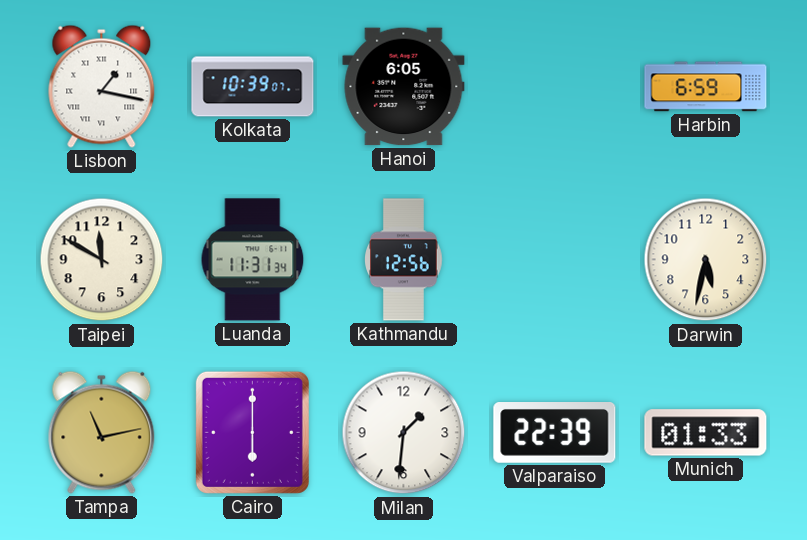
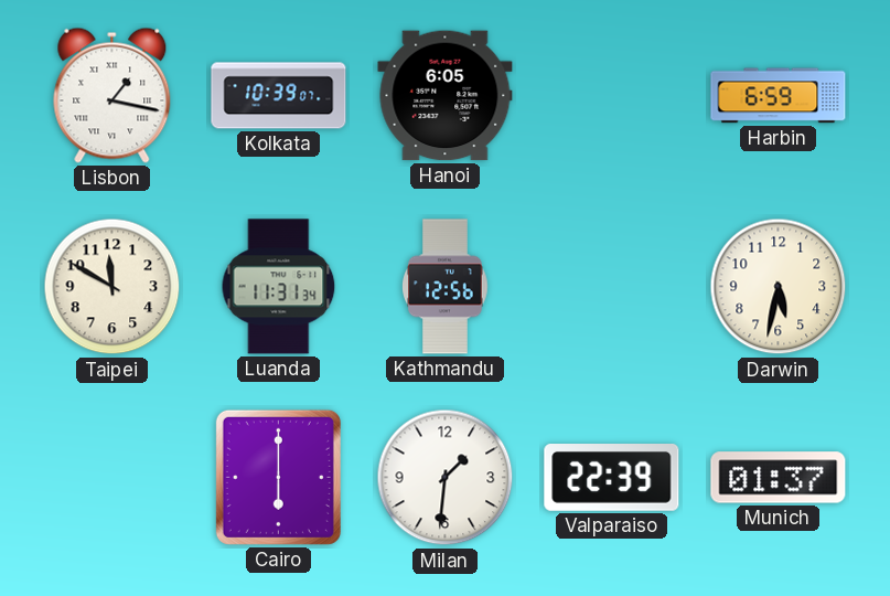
Tampa: 11:13 -> none
Munich: 01:33 -> 01:37
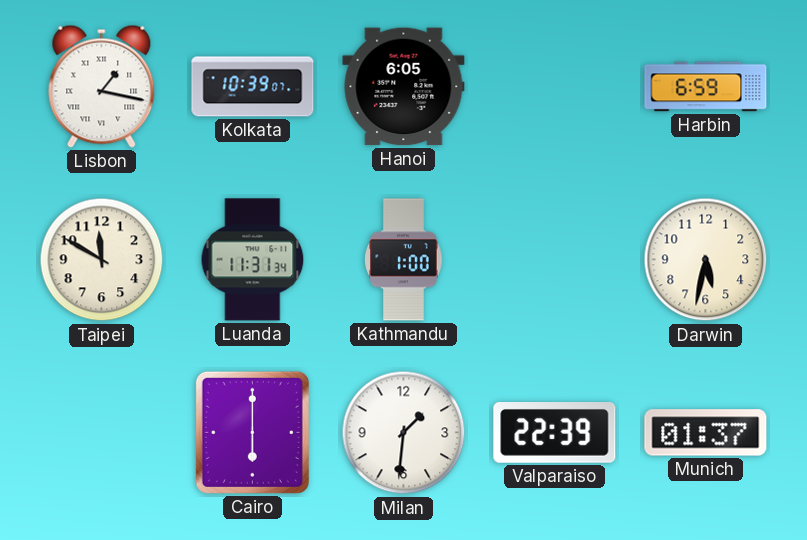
Kathmandu: 12:56 -> 1:00
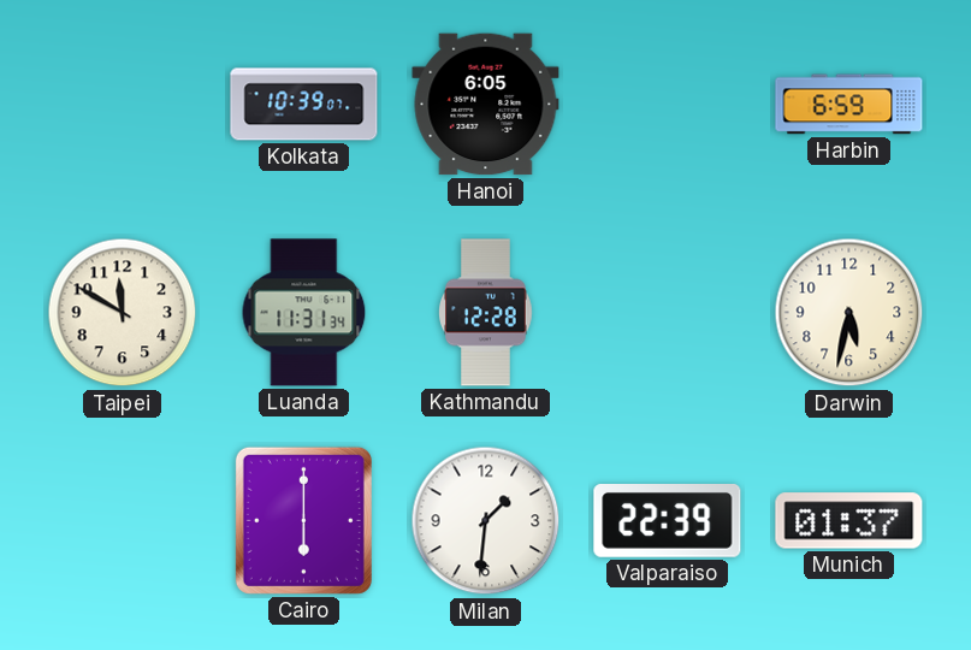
Lisbon: 1:17 -> none
Kathmandu: 1:00 -> 12:28
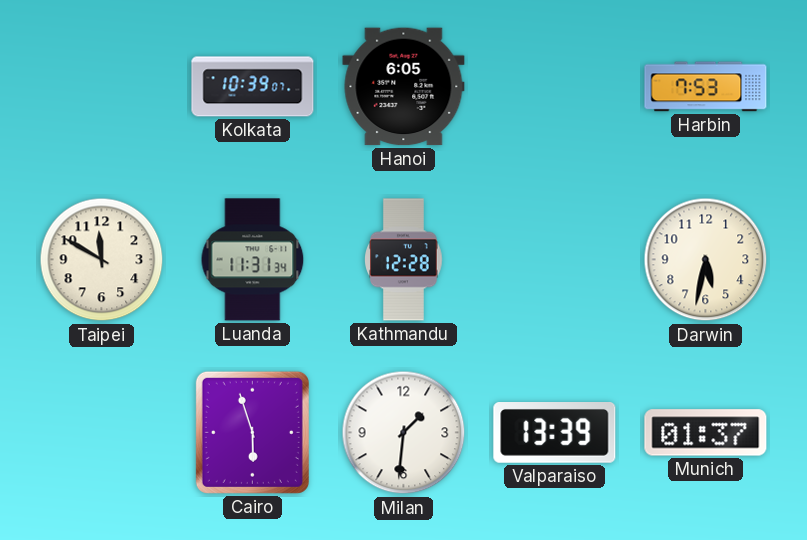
Harbin: 6:59 -> 7:53
Cairo: 6:00 -> 5:57
Valparaiso: 22:39 -> 13:39
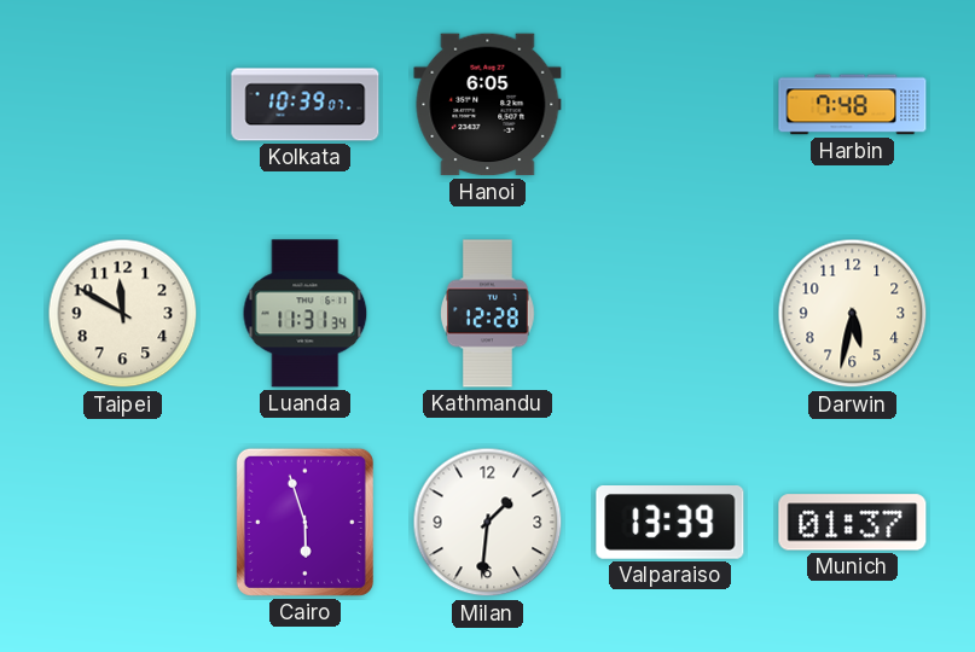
Harbin: 7:53 -> 7:48
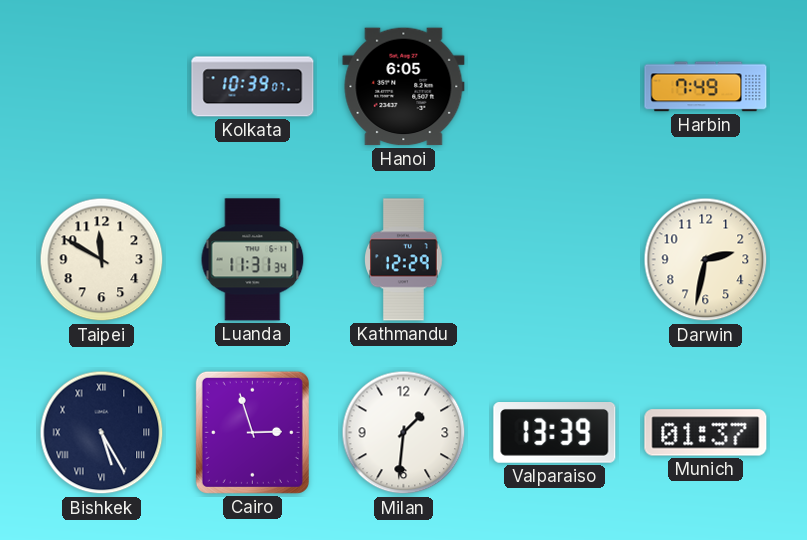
Harbin: 7:48 -> 7:49
Kathmandu: 12:28 -> 12:29
Darwin: 5:32 -> 2:32
Bishkek: none -> 5:25
Cairo: 5:57 -> 2:57
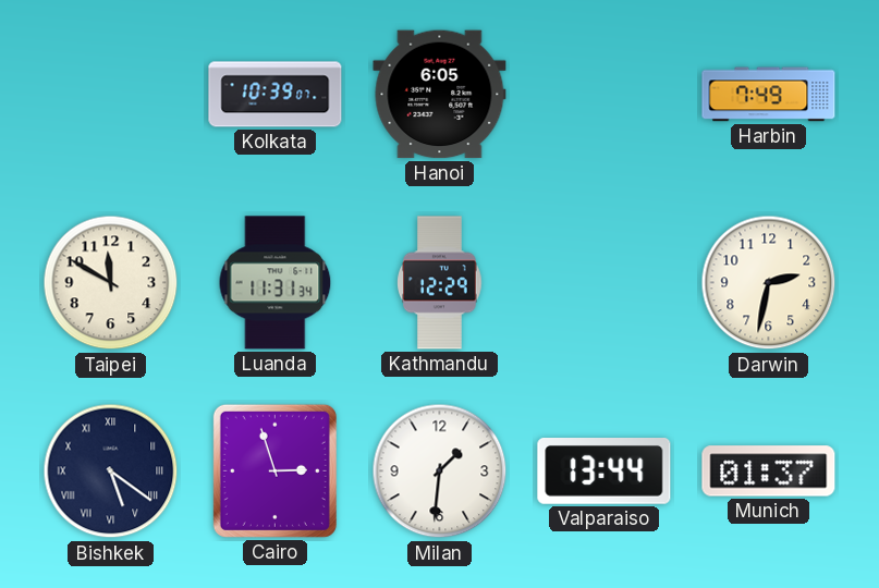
Bishkek: 5:25 -> 5:21
Valparaiso: 13:39 -> 13:44
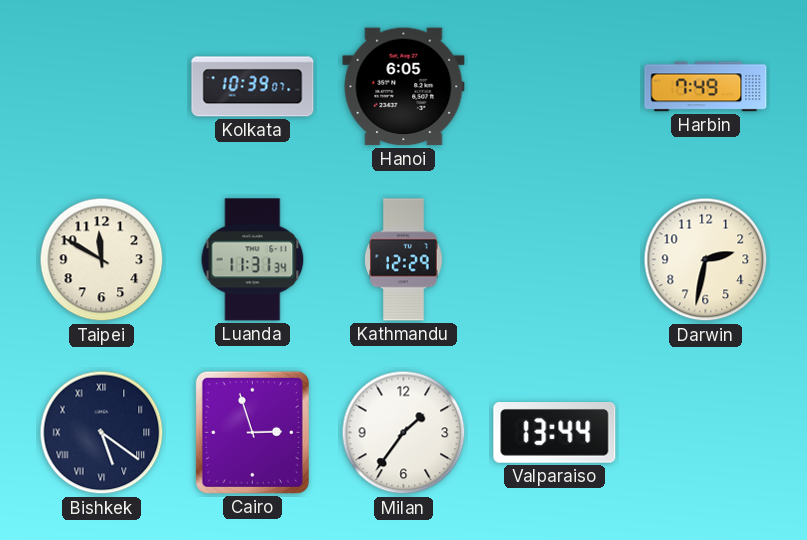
Milan: 1:31 -> 1:36
Munich: 01:37 -> none
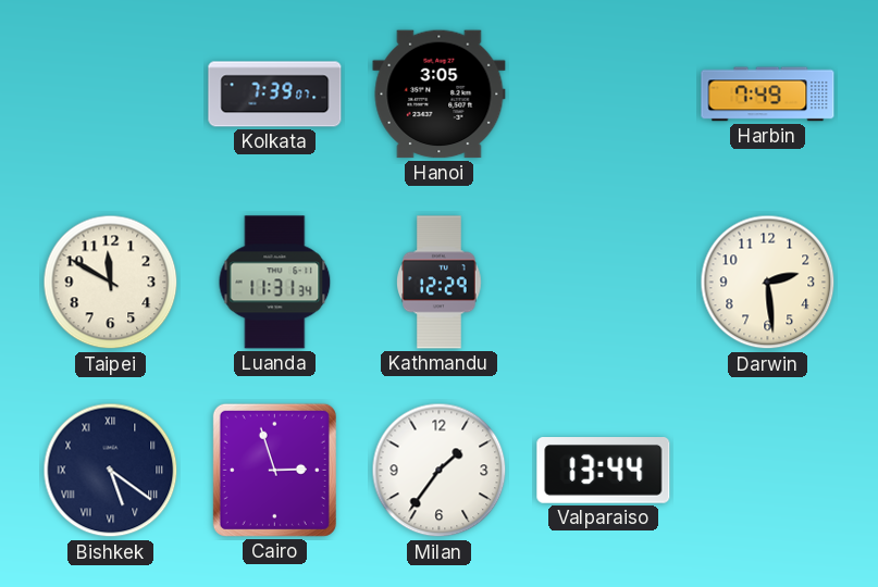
Kolkata: 10:39 -> 7:39
Hanoi: 6:05 -> 3:05
Darwin: 2:32 -> 2:29
